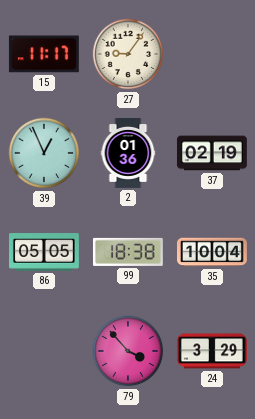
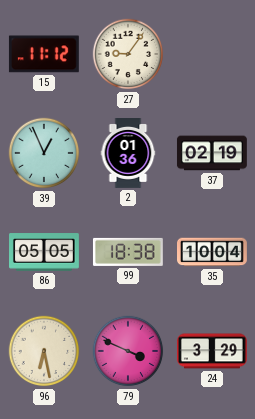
15: 11:17 -> 11:12
96: none -> 6:28
79: 3:53 -> 3:49
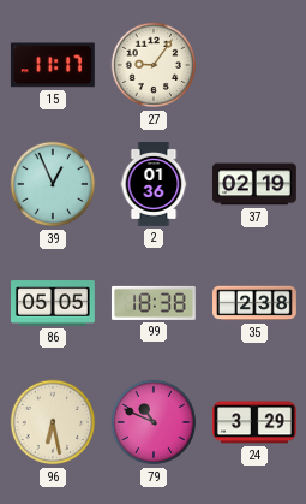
15: 11:12 -> 11:17
35: 10:04 -> 2:38
79: 3:49 -> 10:49
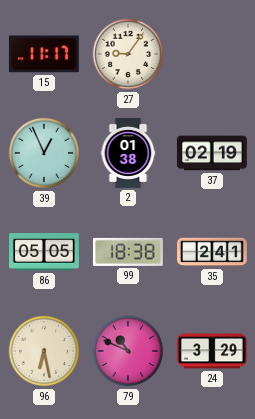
2: 01:36 -> 01:38
35: 2:38 -> 2:41
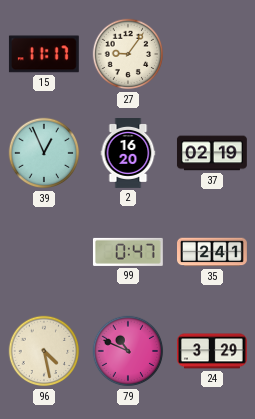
2: 01:38 -> 16:20
86: 05:05 -> none
99: 18:38 -> 0:47
96: 6:28 -> 4:28
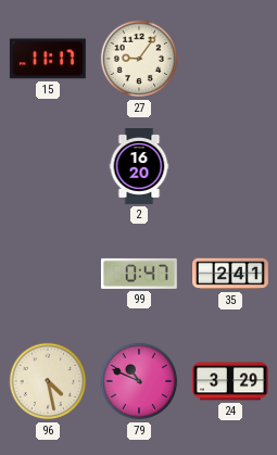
39: 12:56 -> none
37: 02:19 -> none
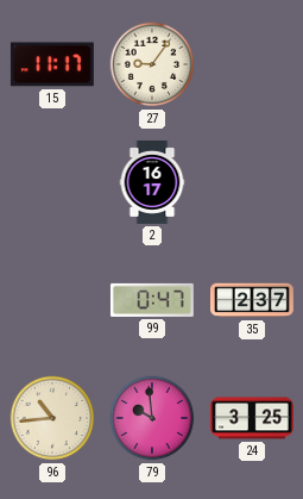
2: 16:20 -> 16:17
35: 2:41 -> 2:37
96: 4:28 -> 10:44
79: 10:49 -> 9:59
24: 3:29 -> 3:25
